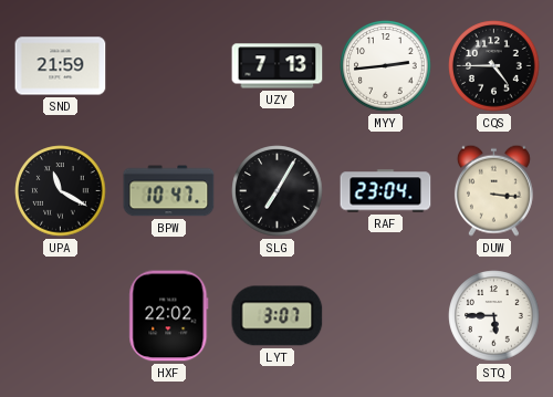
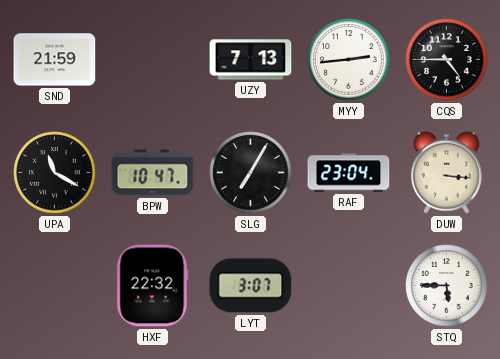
HXF: 22:02 -> 22:32
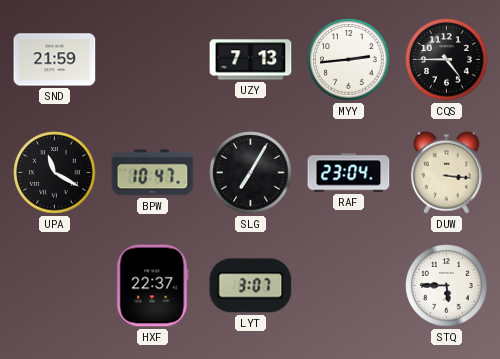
HXF: 22:32 -> 22:37
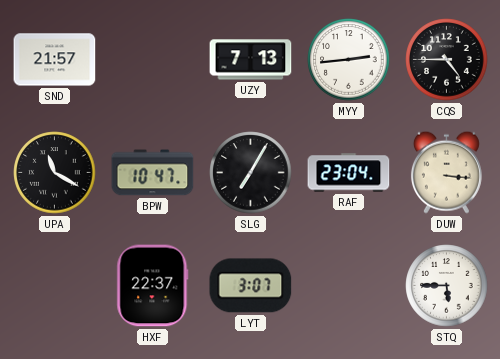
SND: 21:59 -> 21:57
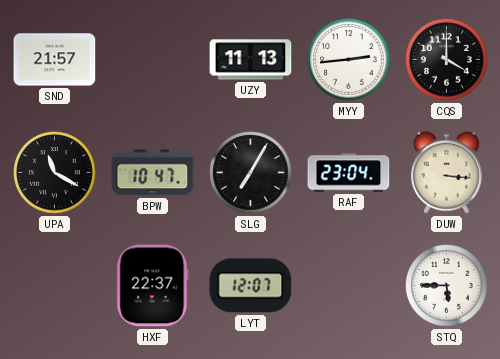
UZY: 7:13 -> 11:13
CQS: 4:45 -> 4:00
LYT: 3:07 -> 12:07
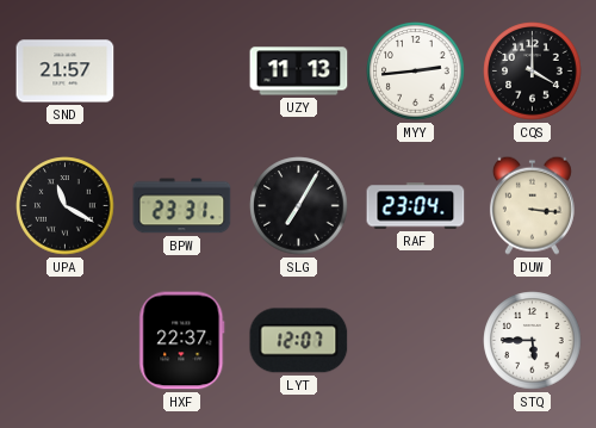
BPW: 10:47 -> 23:31
